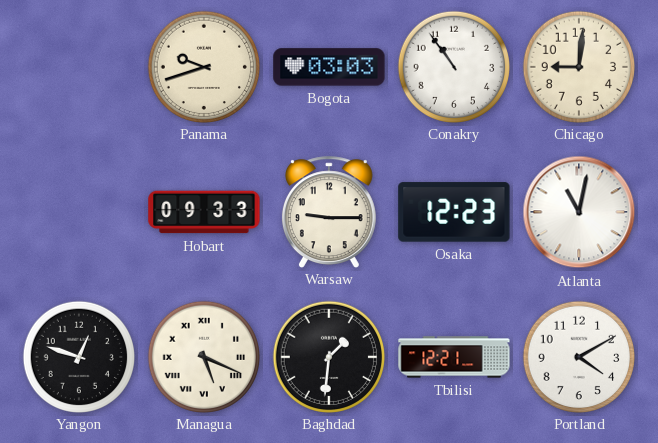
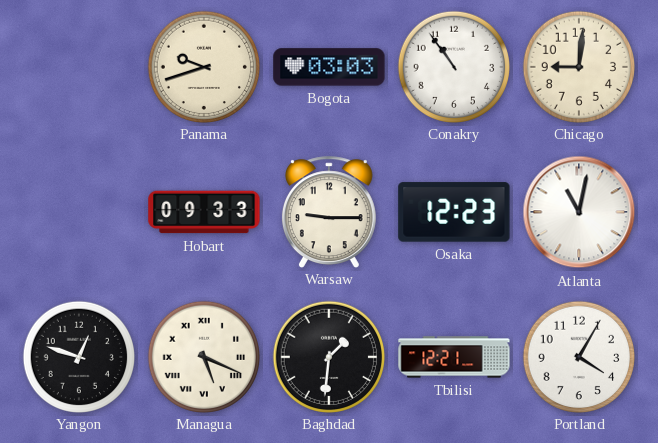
Portland: 4:10 -> 4:05
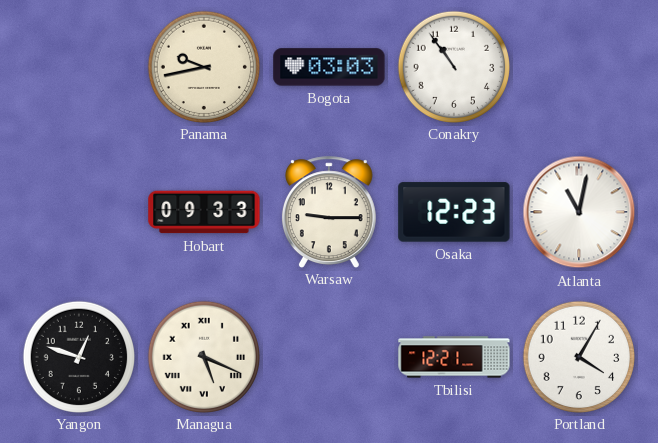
Panama: 9:42 -> 9:43
Chicago: 9:01 -> none
Baghdad: 1:31 -> none
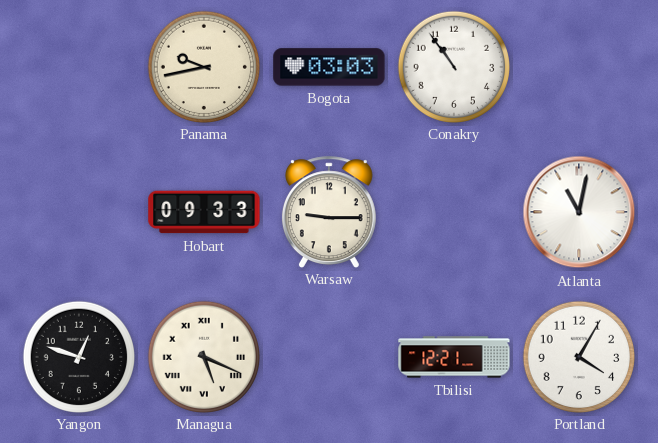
Osaka: 12:23 -> none
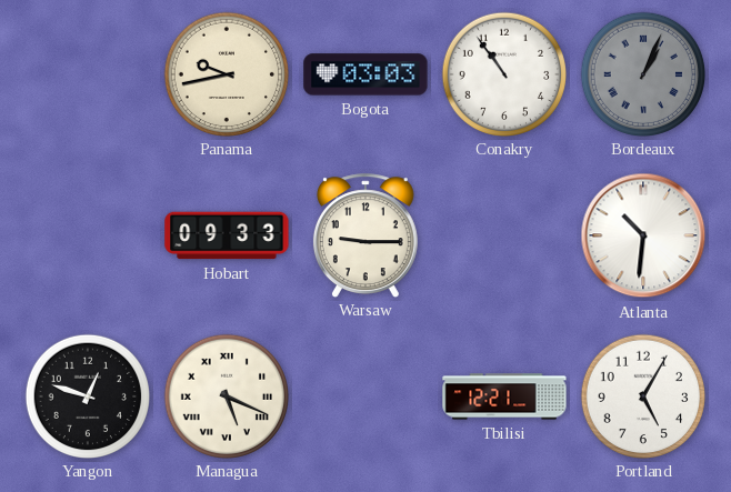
Bordeaux: none -> 1:04
Atlanta: 11:02 -> 10:31
Portland: 4:05 -> 5:05
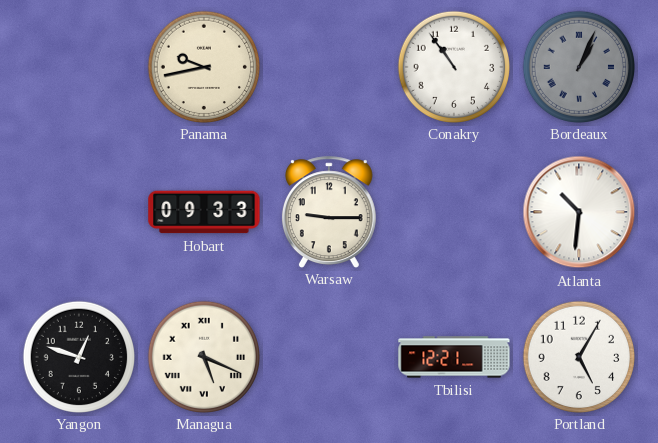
Bogota: 03:03 -> none
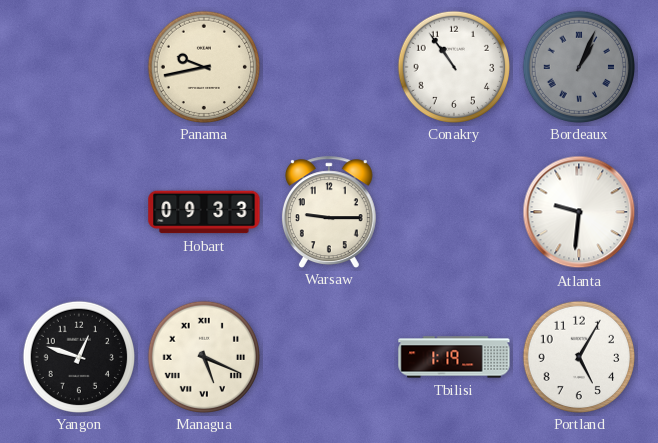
Atlanta: 10:31 -> 9:31
Tbilisi: 12:21 -> 1:19
